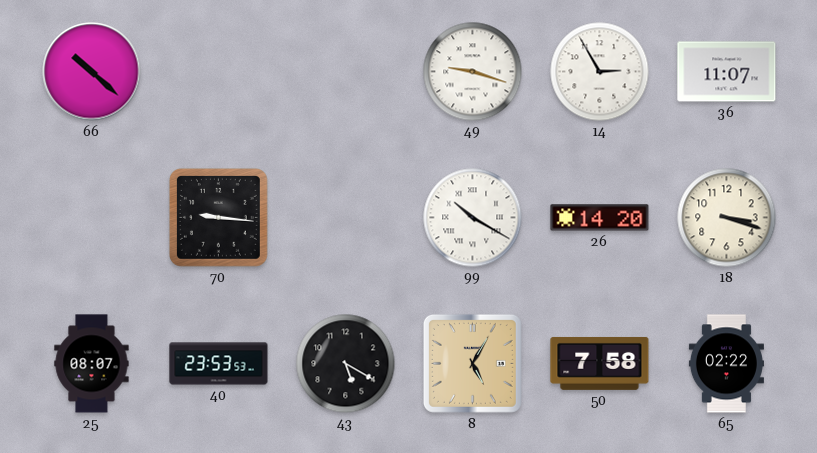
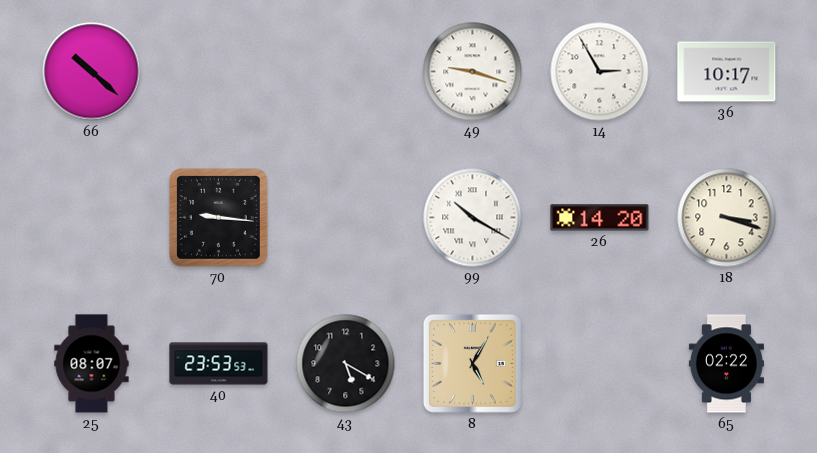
36: 11:07 -> 10:17
50: 7:58 -> none
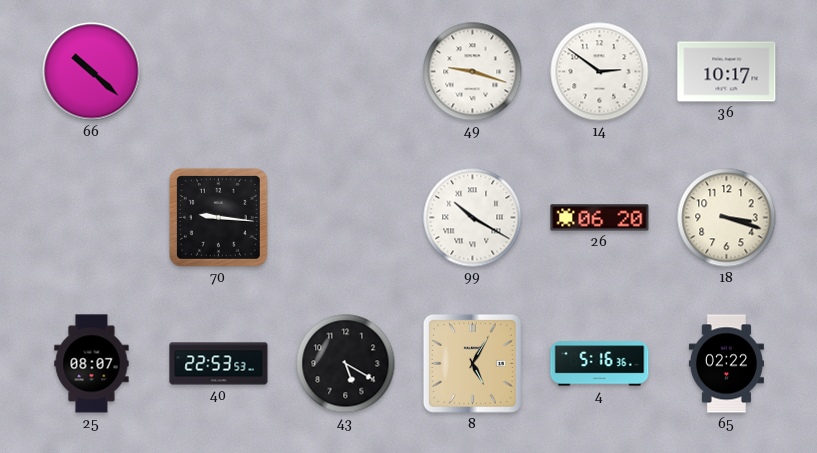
14: 2:55 -> 2:51
26: 14:20 -> 06:20
40: 23:53 -> 22:53
4: none -> 5:16
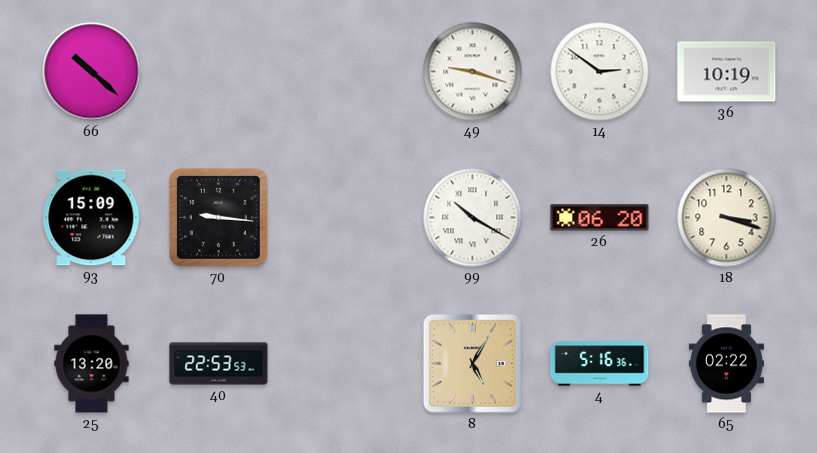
36: 10:17 -> 10:19
93: none -> 15:09
25: 08:07 -> 13:20
43: 5:20 -> none
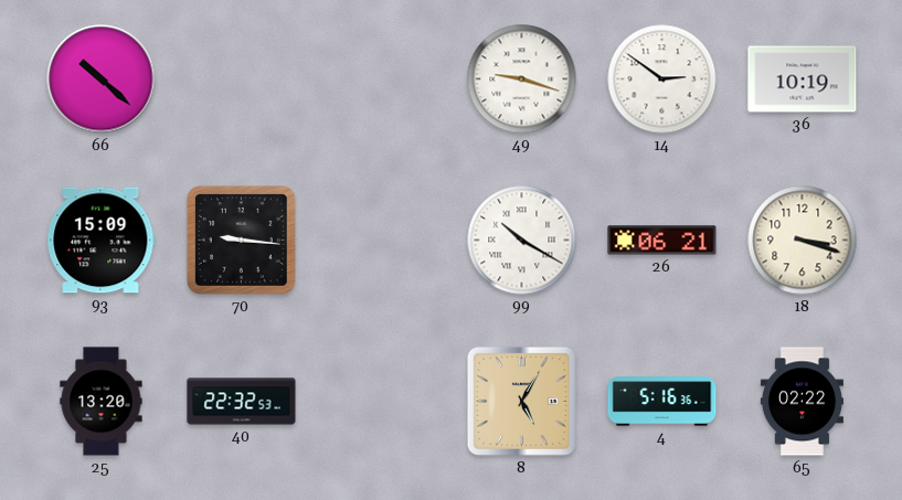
26: 06:20 -> 06:21
40: 22:53 -> 22:32
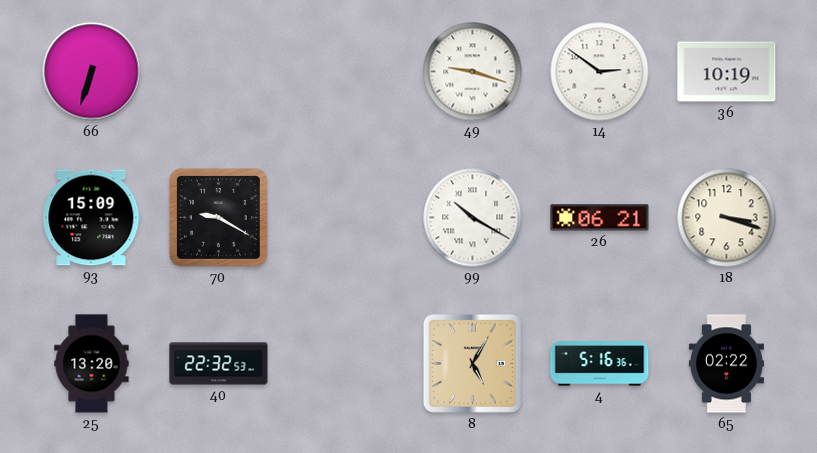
66: 10:22 -> 6:33
70: 9:16 -> 9:20
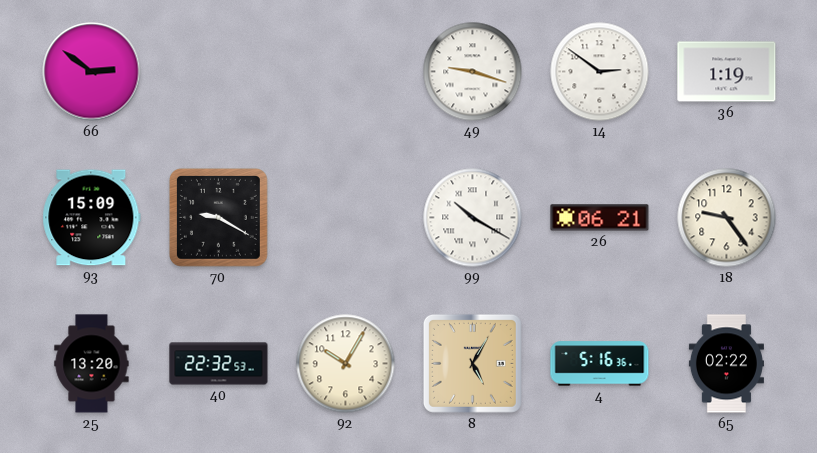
66: 6:33 -> 2:51
36: 10:19 -> 1:19
18: 3:18 -> 9:24
92: none -> 10:05
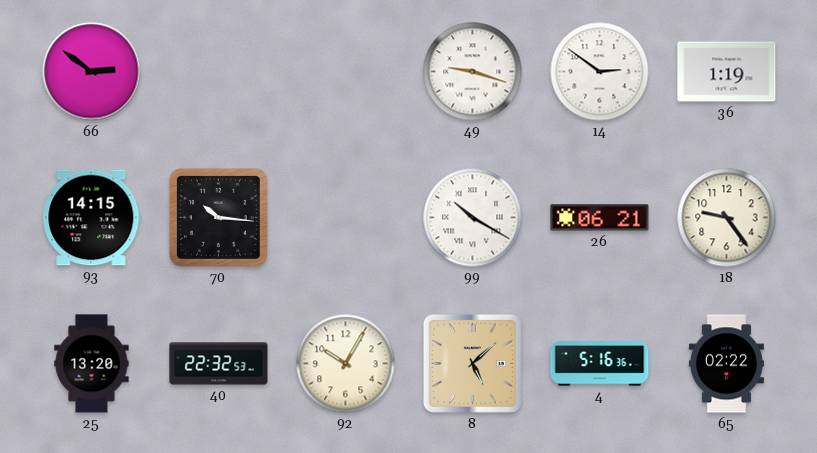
93: 15:09 -> 14:15
70: 9:20 -> 10:16
8: 5:05 -> 5:08
